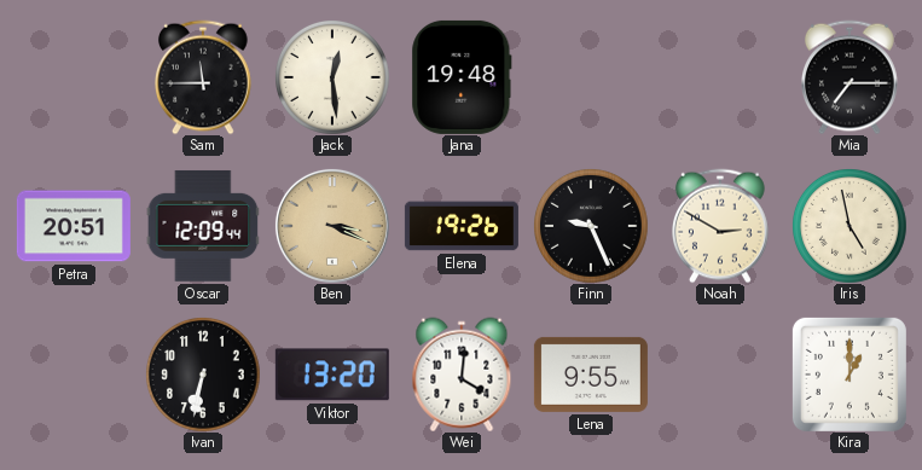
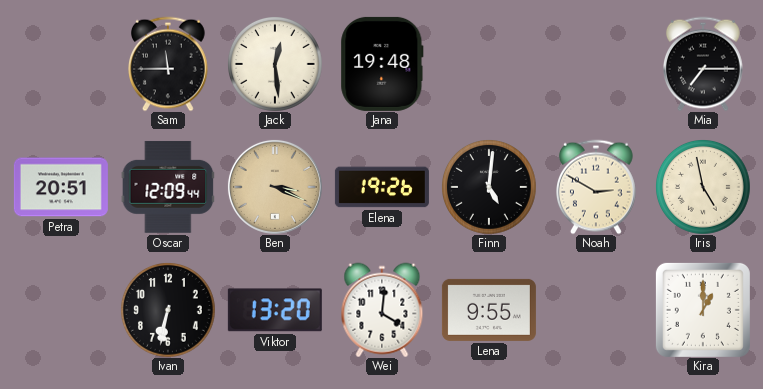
Finn: 9:26 -> 5:01
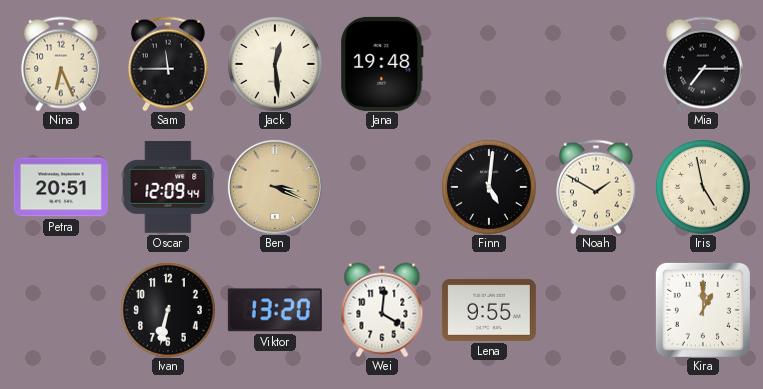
Nina: none -> 6:26
Elena: 19:26 -> none
Noah: 2:50 -> 1:50
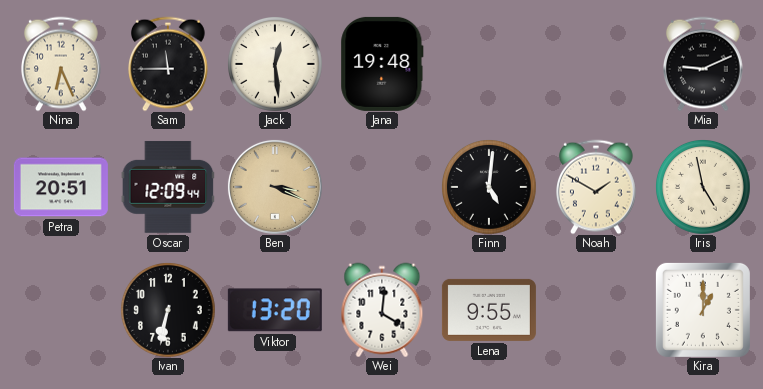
Mia: 7:15 -> 9:11
